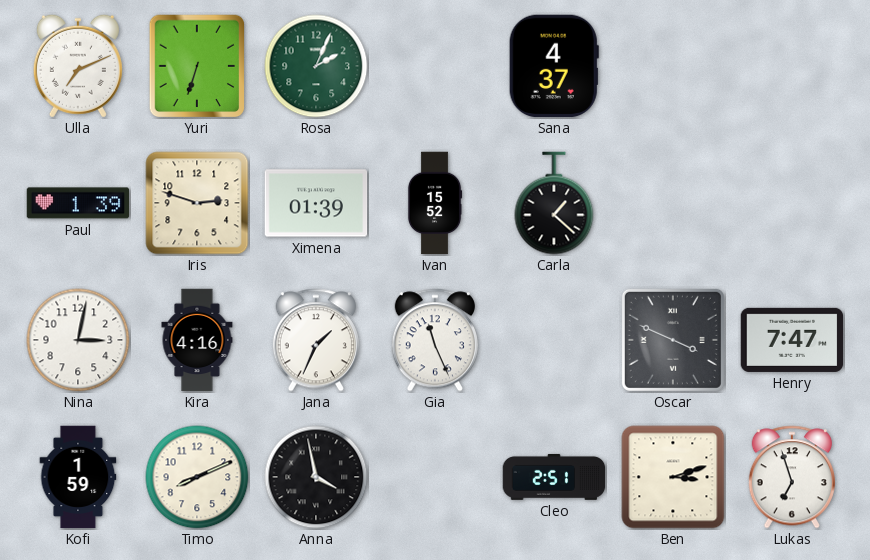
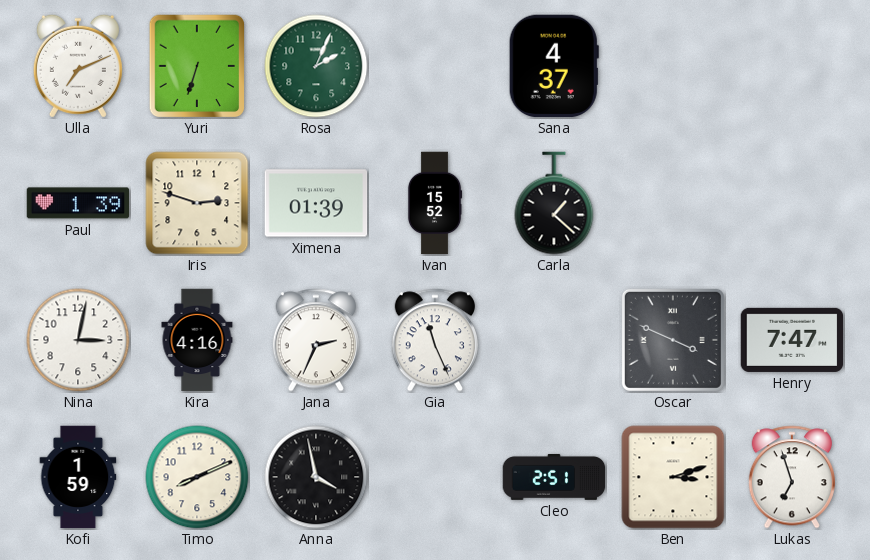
Jana: 1:34 -> 2:34
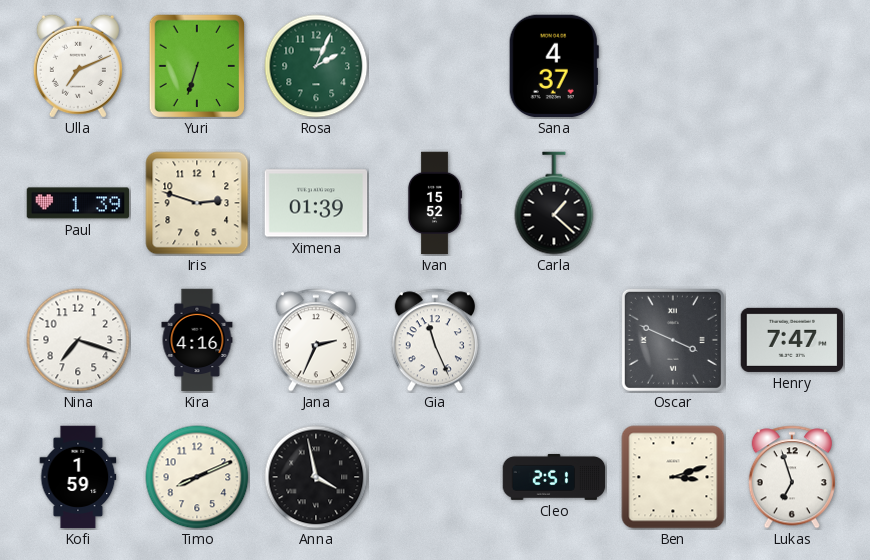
Nina: 3:02 -> 7:18
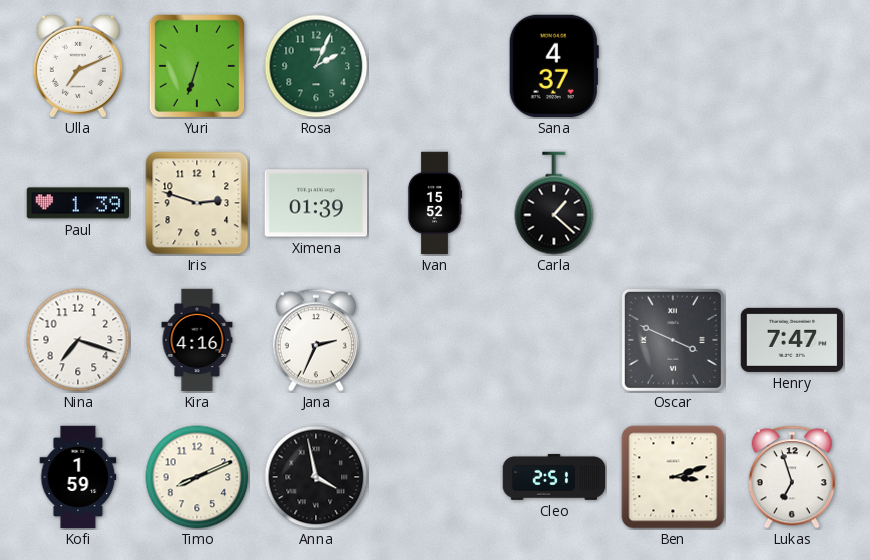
Gia: 11:26 -> none
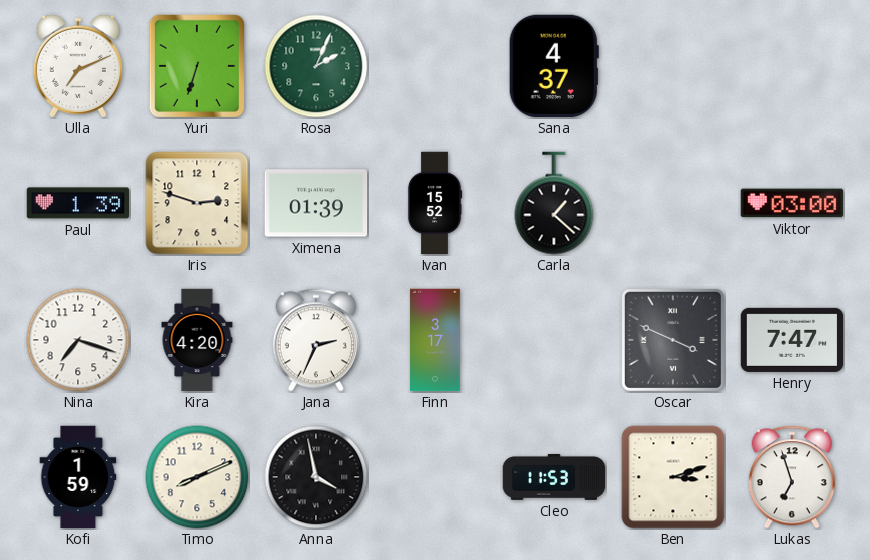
Viktor: none -> 03:00
Kira: 4:16 -> 4:20
Finn: none -> 3:17
Cleo: 2:51 -> 11:53
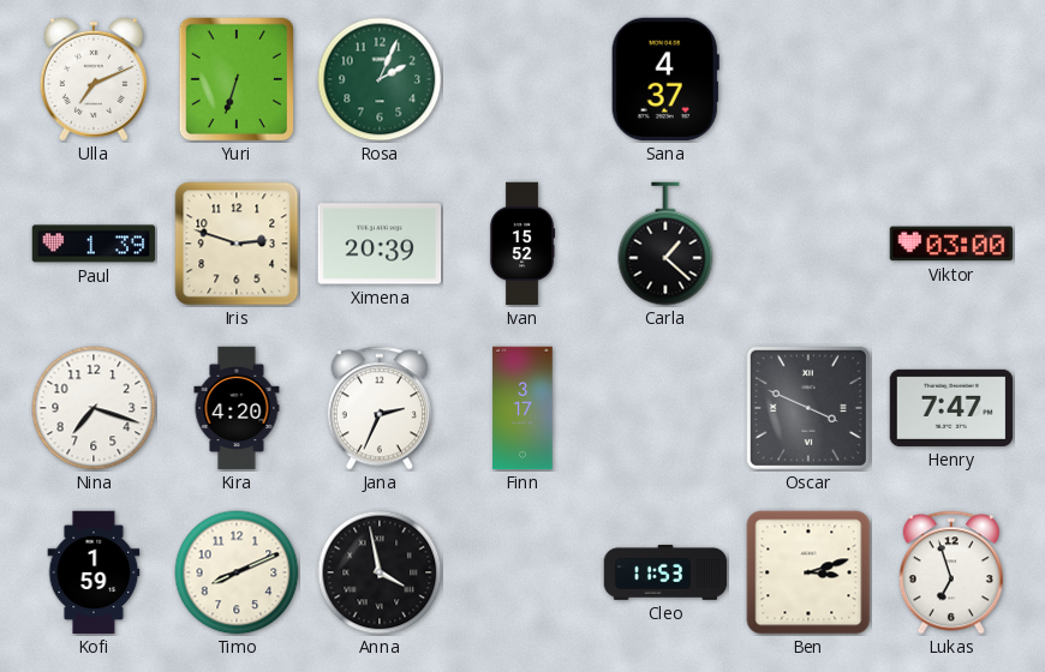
Ximena: 01:39 -> 20:39
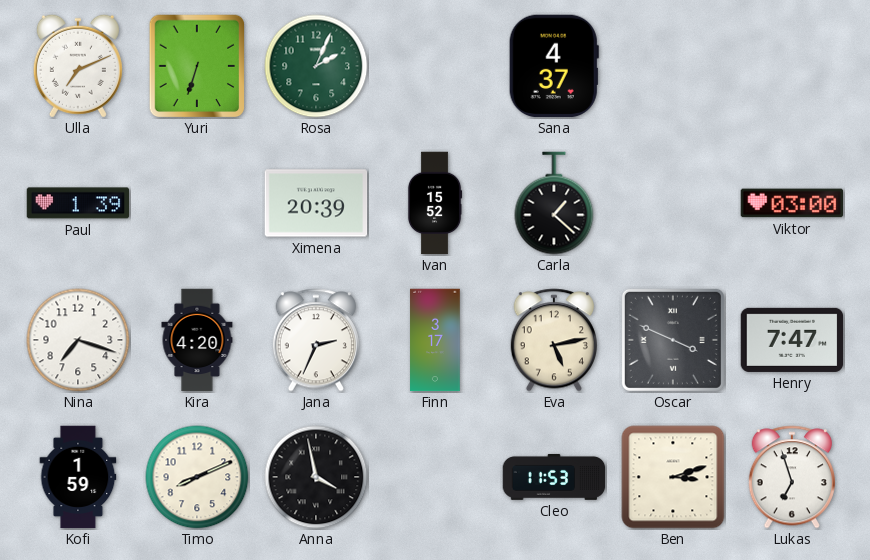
Iris: 2:48 -> none
Eva: none -> 5:13
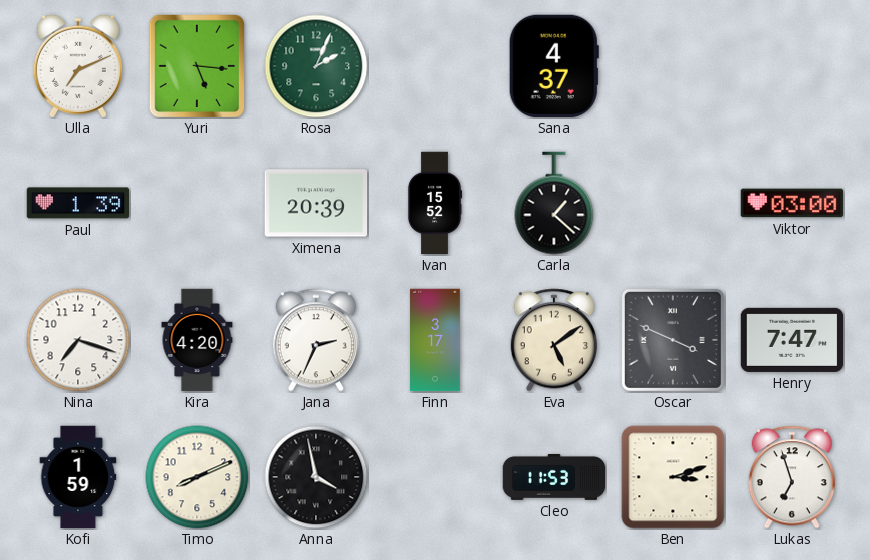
Yuri: 6:33 -> 5:16
Eva: 5:13 -> 5:09
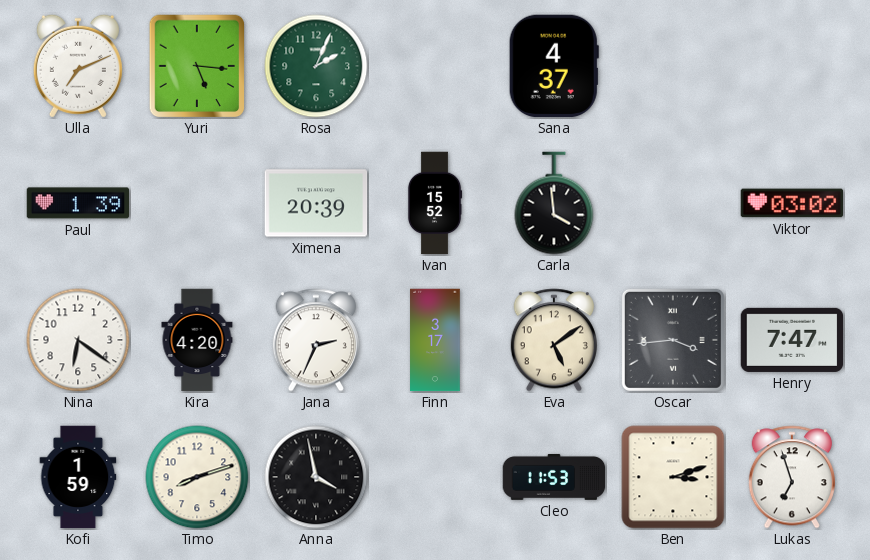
Carla: 1:22 -> 3:59
Viktor: 03:00 -> 03:02
Nina: 7:18 -> 6:21
Oscar: 3:49 -> 3:44
Timo: 8:11 -> 8:12
